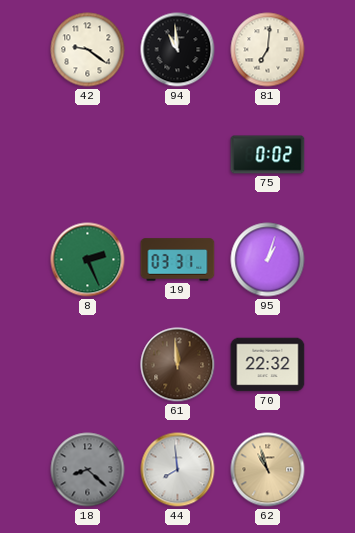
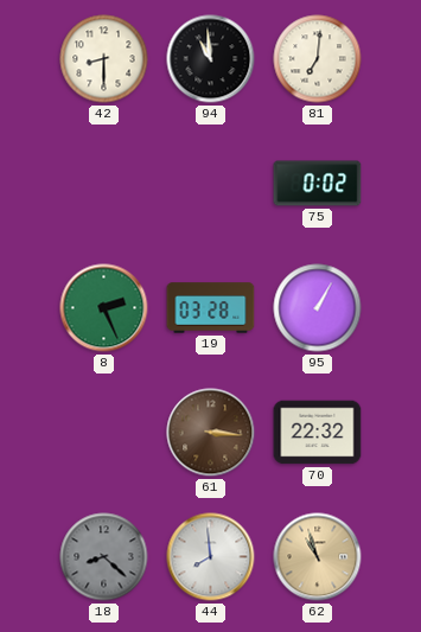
42: 9:21 -> 8:30
19: 03:31 -> 03:28
95: 1:03 -> 1:05
61: 11:59 -> 3:16
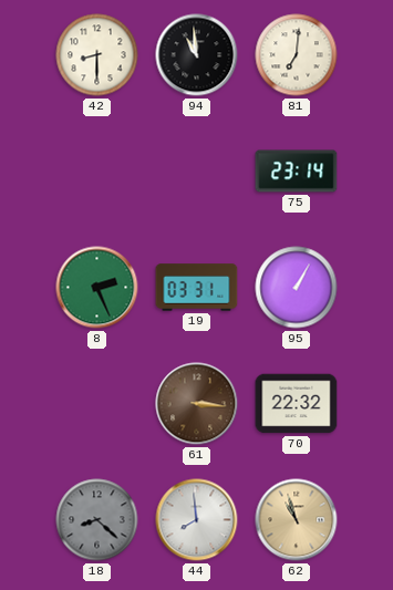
75: 0:02 -> 23:14
19: 03:28 -> 03:31
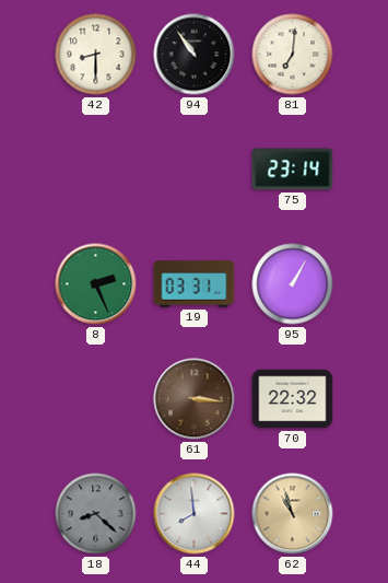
94: 10:59 -> 10:54
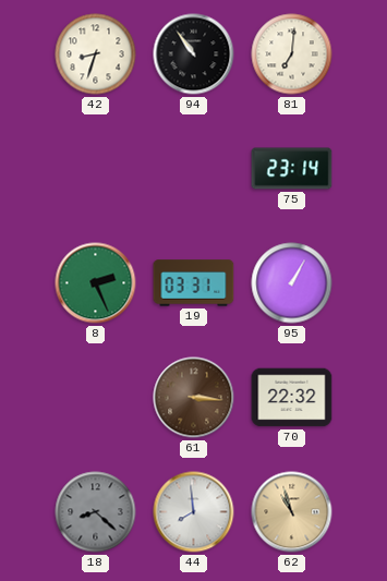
42: 8:30 -> 8:33
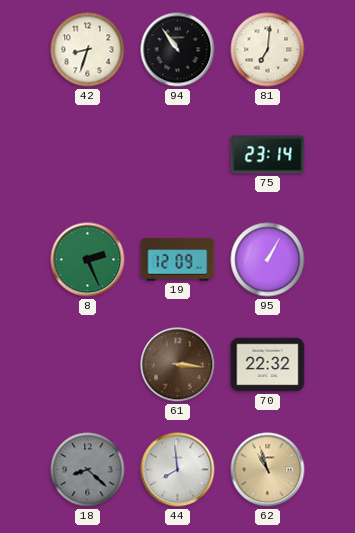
19: 03:31 -> 12:09
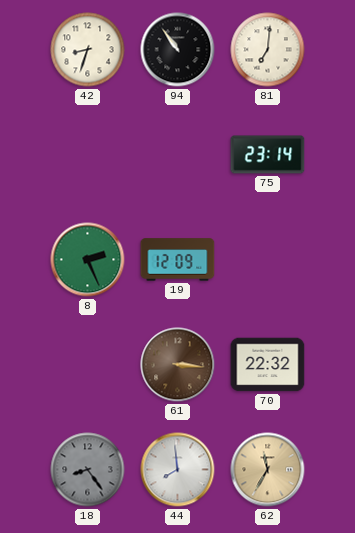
95: 1:05 -> none
18: 8:22 -> 8:24
62: 10:57 -> 11:35
